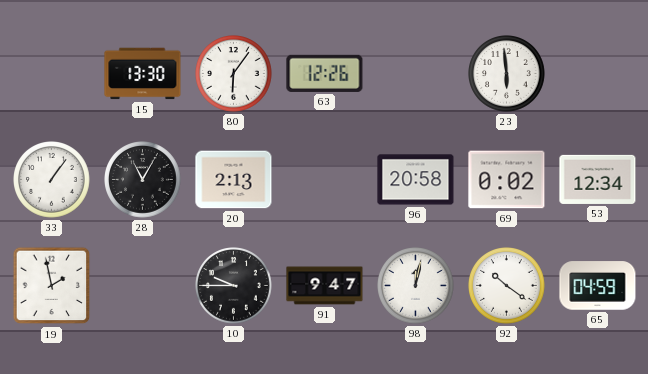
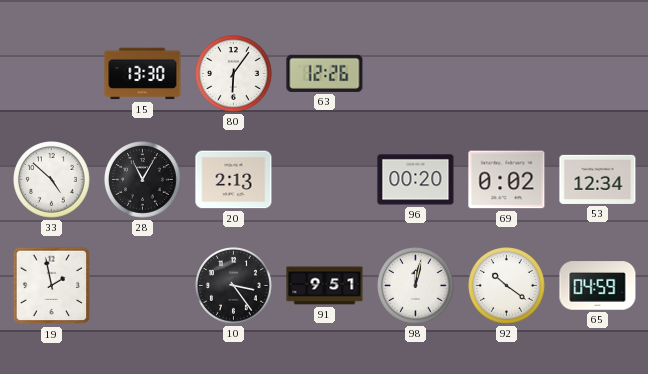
23: 5:59 -> none
33: 1:06 -> 4:52
96: 20:58 -> 00:20
10: 9:45 -> 3:24
91: 9:47 -> 9:51
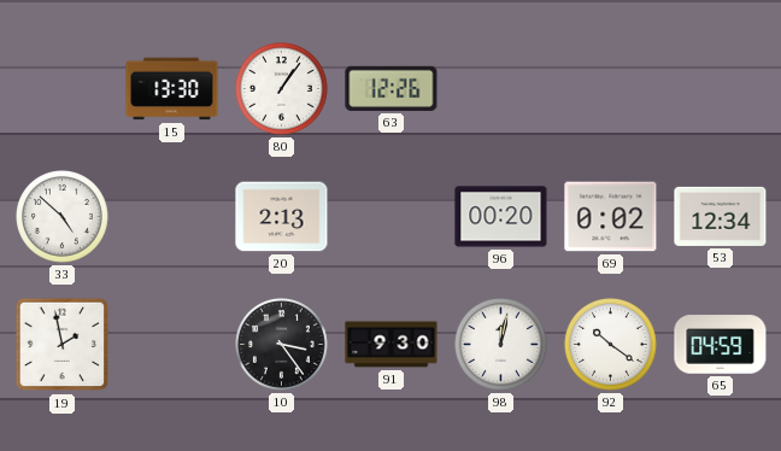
80: 6:06 -> 1:06
28: 11:05 -> none
91: 9:51 -> 9:30
